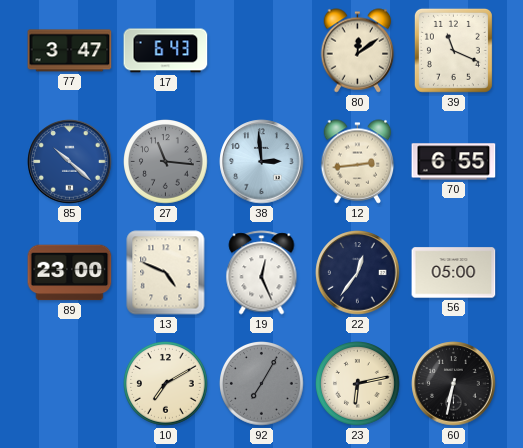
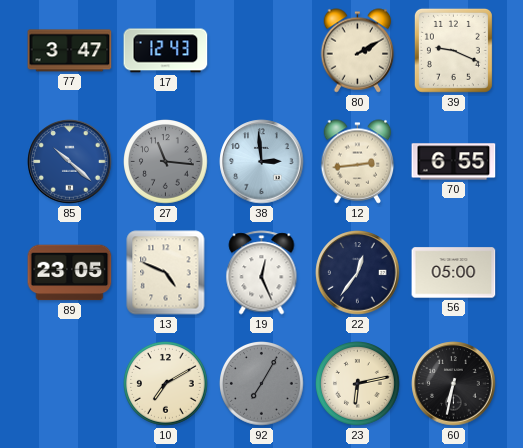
17: 6:43 -> 12:43
80: 12:09 -> 2:10
39: 11:19 -> 9:19
89: 23:00 -> 23:05
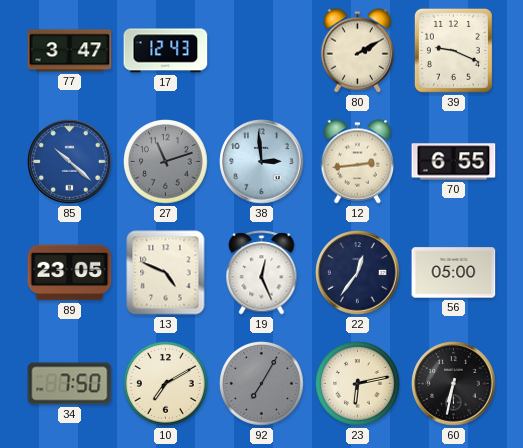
27: 11:16 -> 11:12
34: none -> 7:50
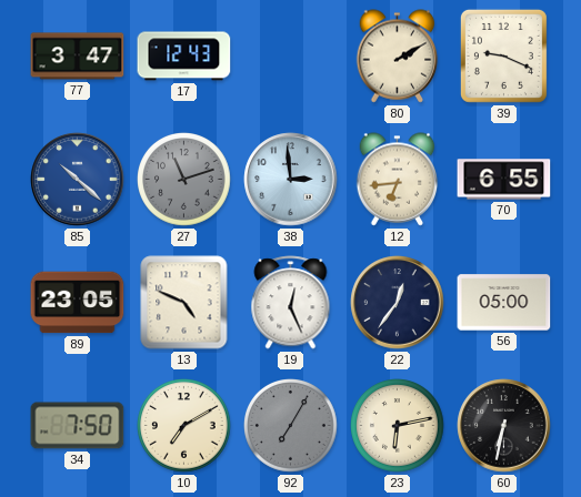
12: 2:44 -> 6:44
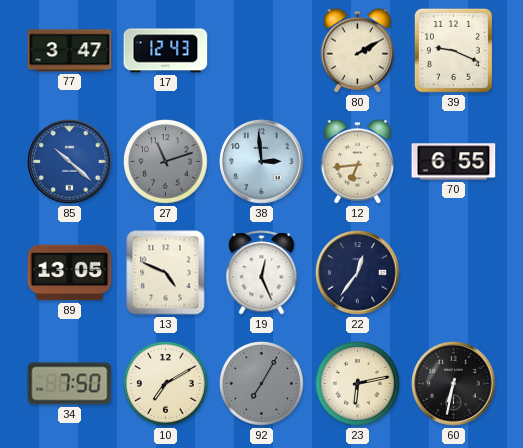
89: 23:05 -> 13:05
56: 05:00 -> none
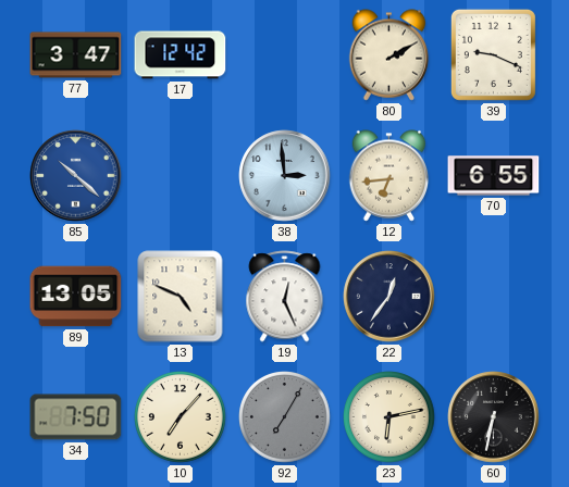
17: 12:43 -> 12:42
27: 11:12 -> none
10: 7:10 -> 7:07
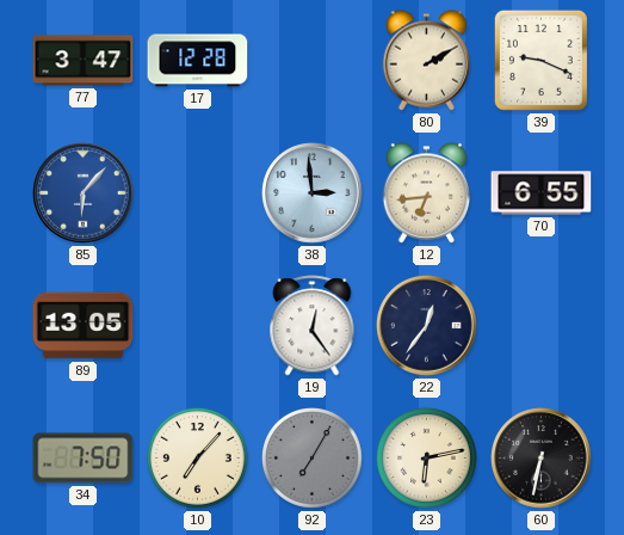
17: 12:42 -> 12:28
85: 10:22 -> 6:07
13: 4:49 -> none
19: 12:26 -> 12:24
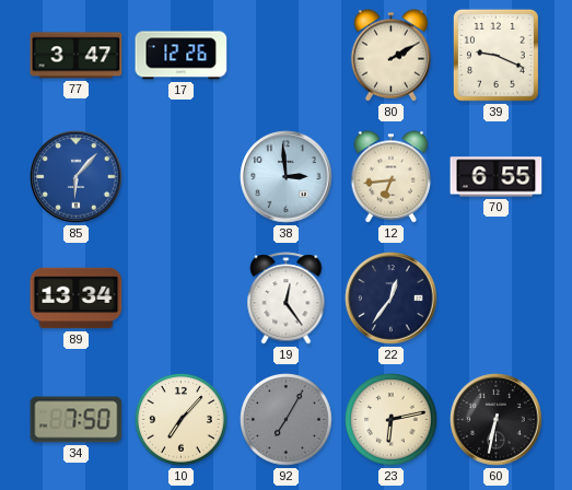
17: 12:28 -> 12:26
89: 13:05 -> 13:34
